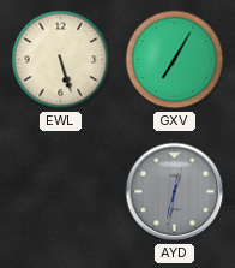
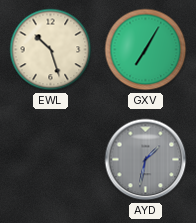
EWL: 5:27 -> 10:27
AYD: 12:32 -> 1:32
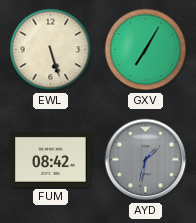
EWL: 10:27 -> 5:27
FUM: none -> 08:42
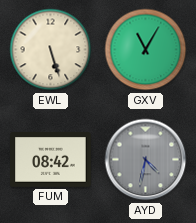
GXV: 7:05 -> 11:05
AYD: 1:32 -> 4:32
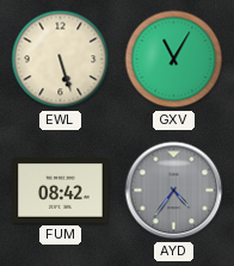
AYD: 4:32 -> 4:36
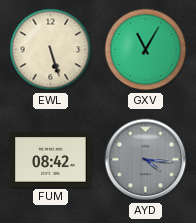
AYD: 4:36 -> 4:16
